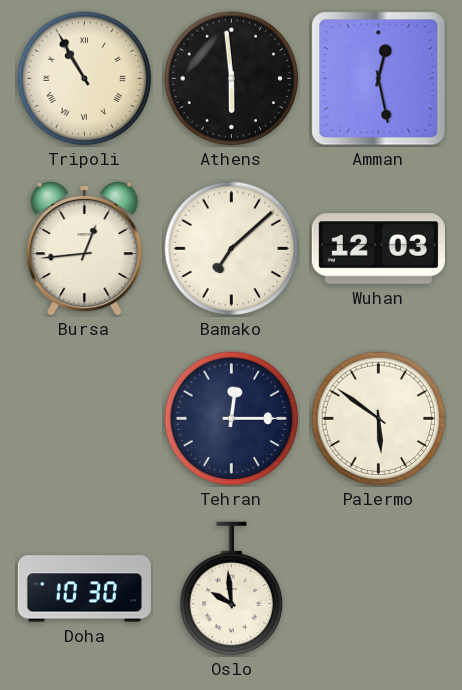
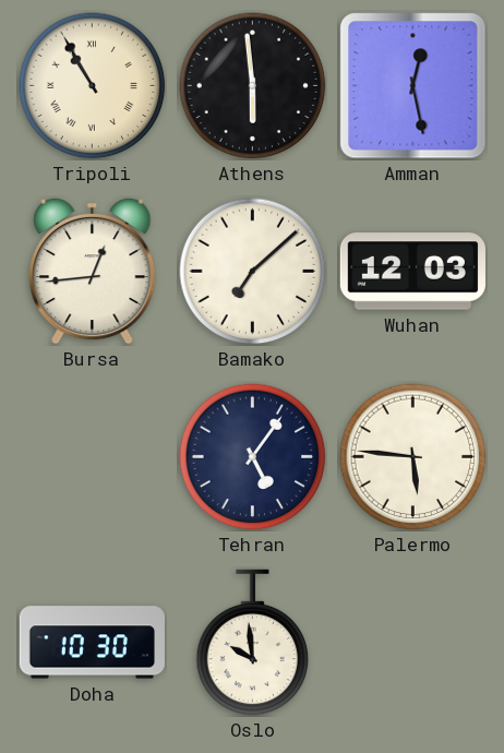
Tehran: 12:15 -> 5:06
Palermo: 5:51 -> 5:46
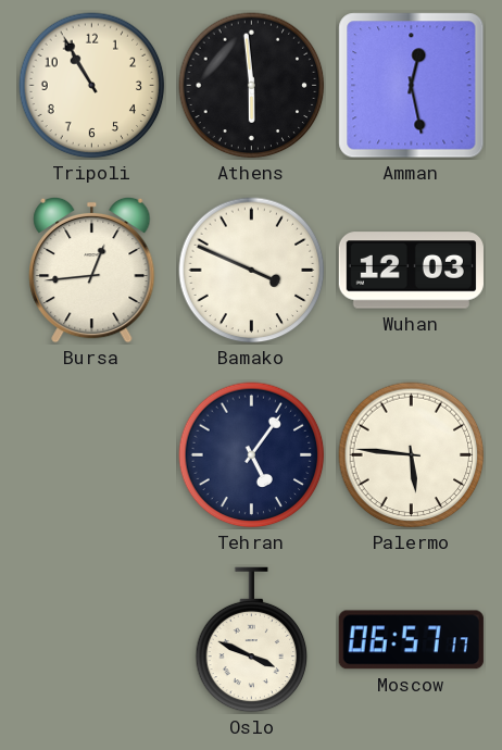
Tripoli numerals: Roman -> Arabic
Bamako: 7:08 -> 3:49
Doha: 10:30 -> none
Oslo: 9:59 -> 3:49
Moscow: none -> 06:57
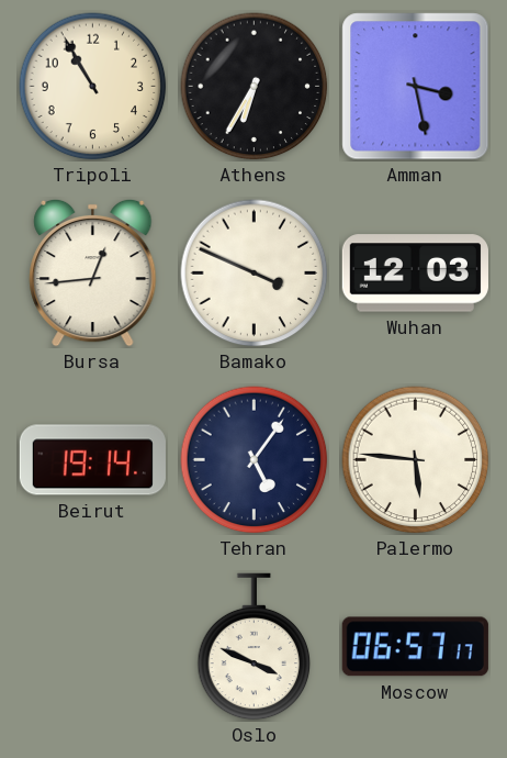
Athens: 5:59 -> 6:35
Amman: 12:28 -> 3:28
Beirut: none -> 19:14
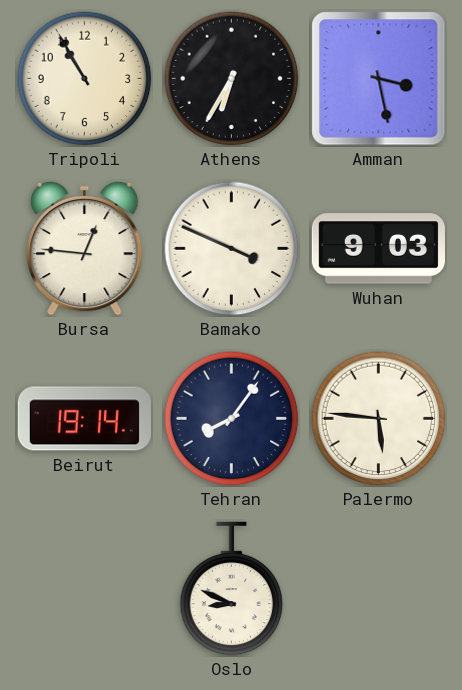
Bursa: 12:44 -> 12:46
Wuhan: 12:03 -> 9:03
Tehran: 5:06 -> 8:06
Oslo: 3:49 -> 8:49
Moscow: 06:57 -> none
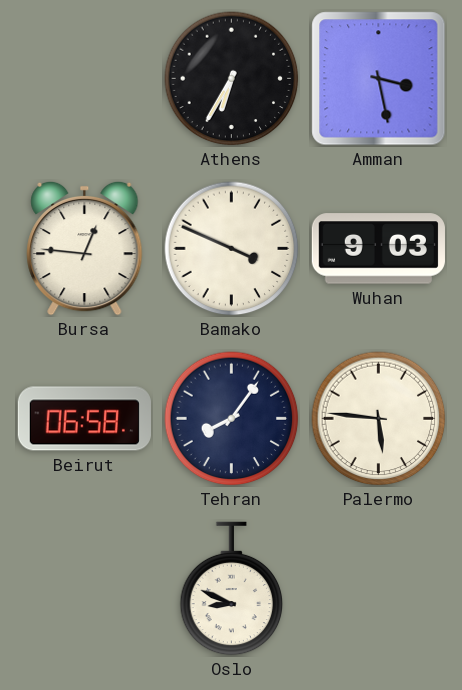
Tripoli: 10:55 -> none
Beirut: 19:14 -> 06:58
